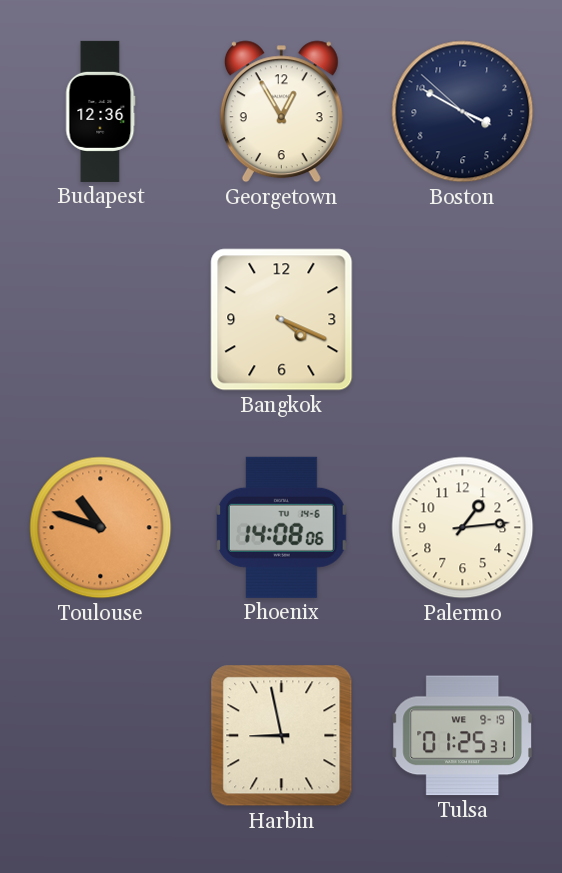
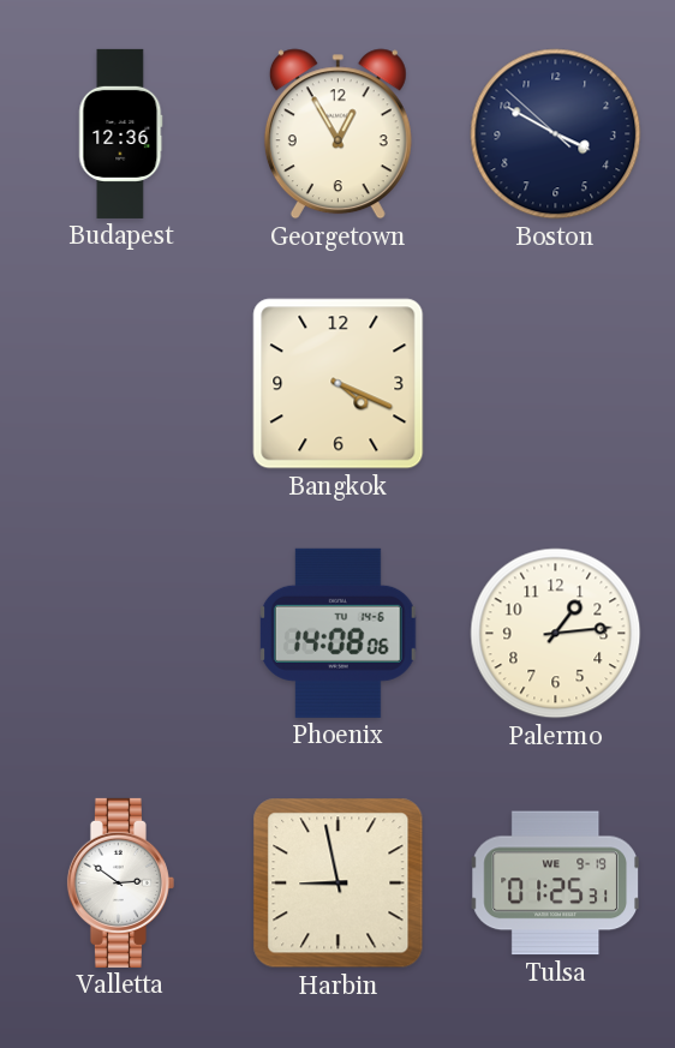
Toulouse: 10:48 -> none
Valletta: none -> 2:51
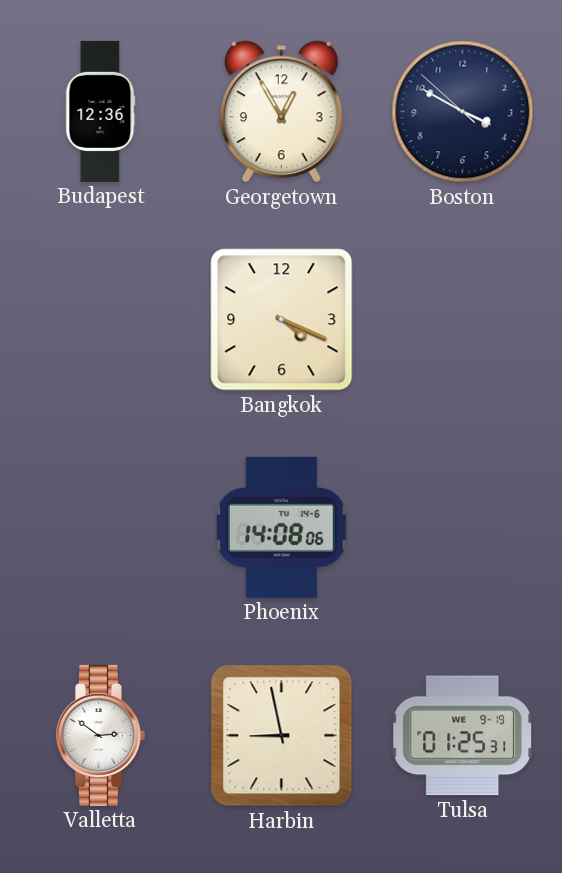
Palermo: 1:14 -> none
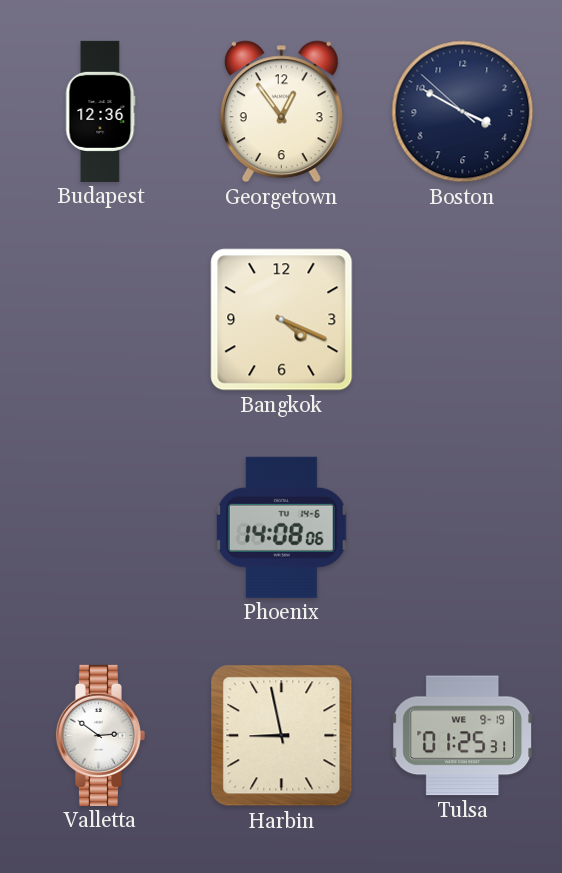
Georgetown: 12:55 -> 12:54
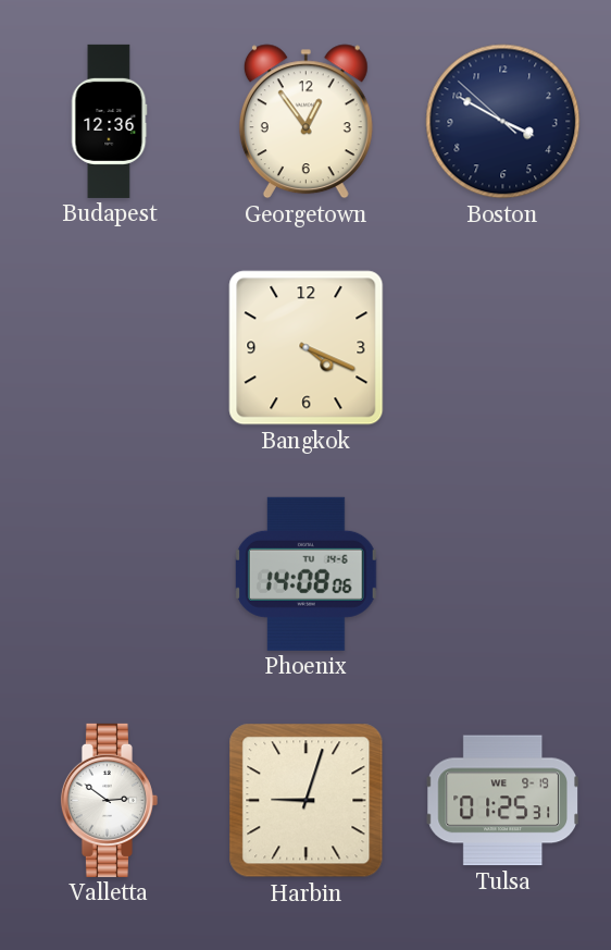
Harbin: 8:58 -> 9:03
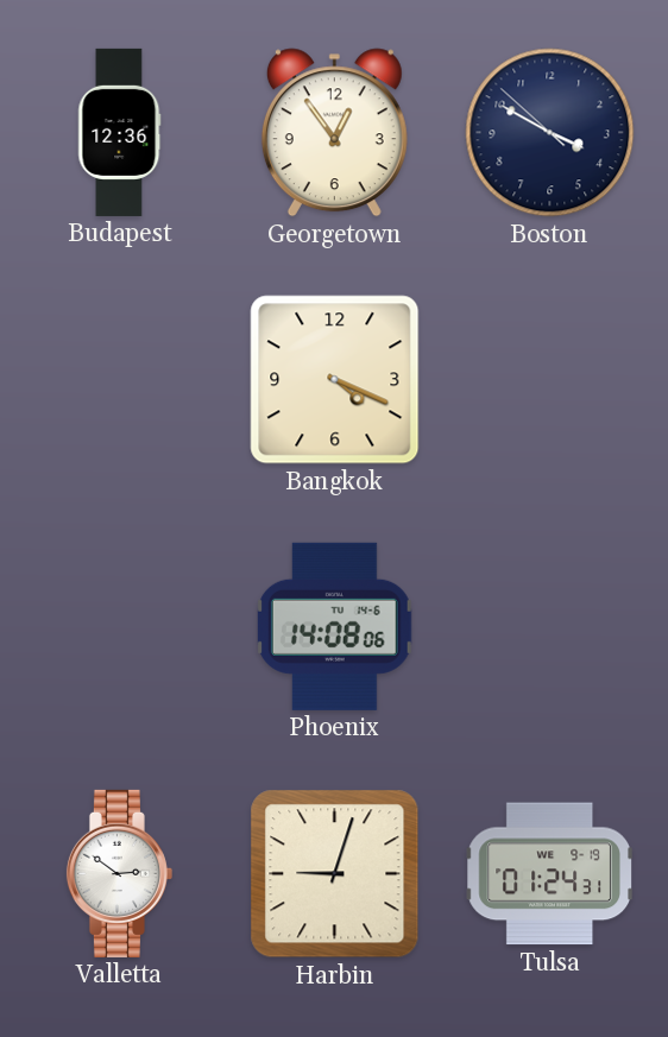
Tulsa: 01:25 -> 01:24
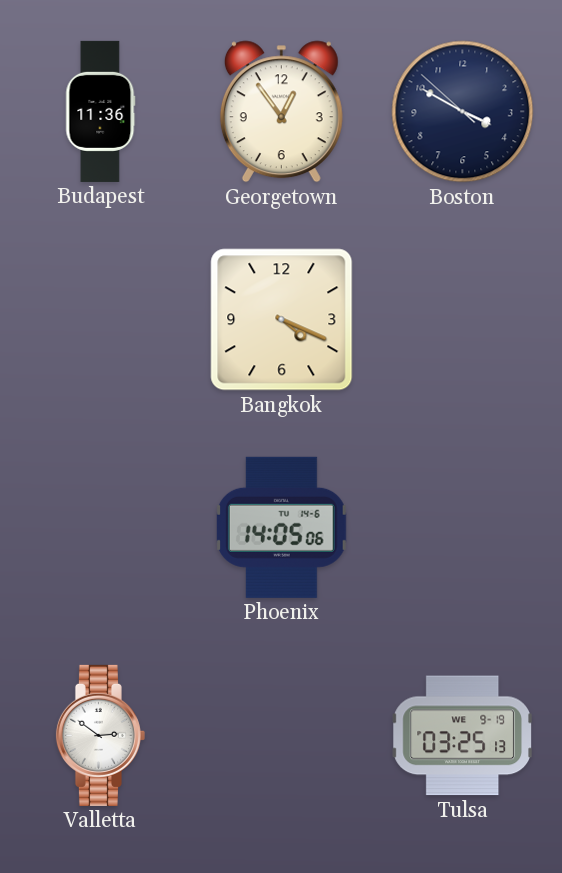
Budapest: 12:36 -> 11:36
Phoenix: 14:08 -> 14:05
Harbin: 9:03 -> none
Tulsa: 01:24 -> 03:25
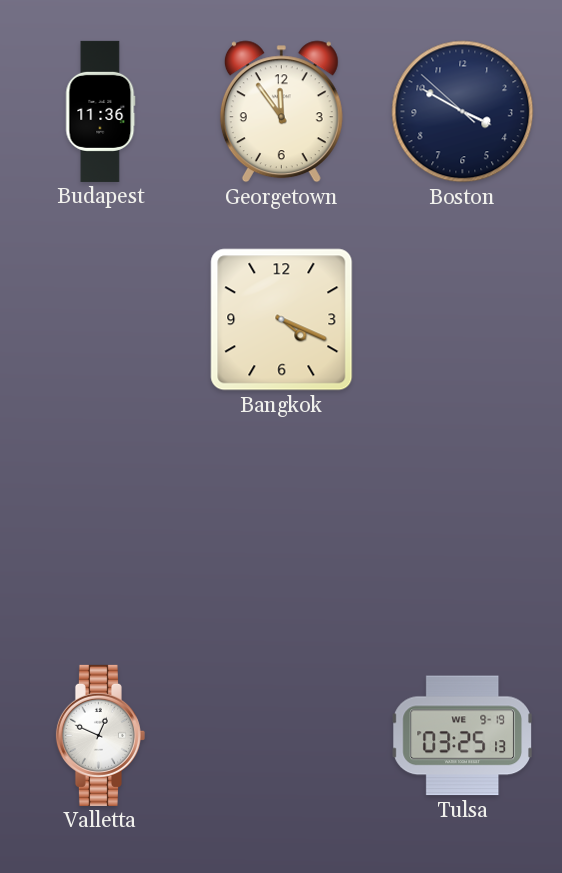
Georgetown: 12:54 -> 11:54
Phoenix: 14:05 -> none
Valletta: 2:51 -> 12:49
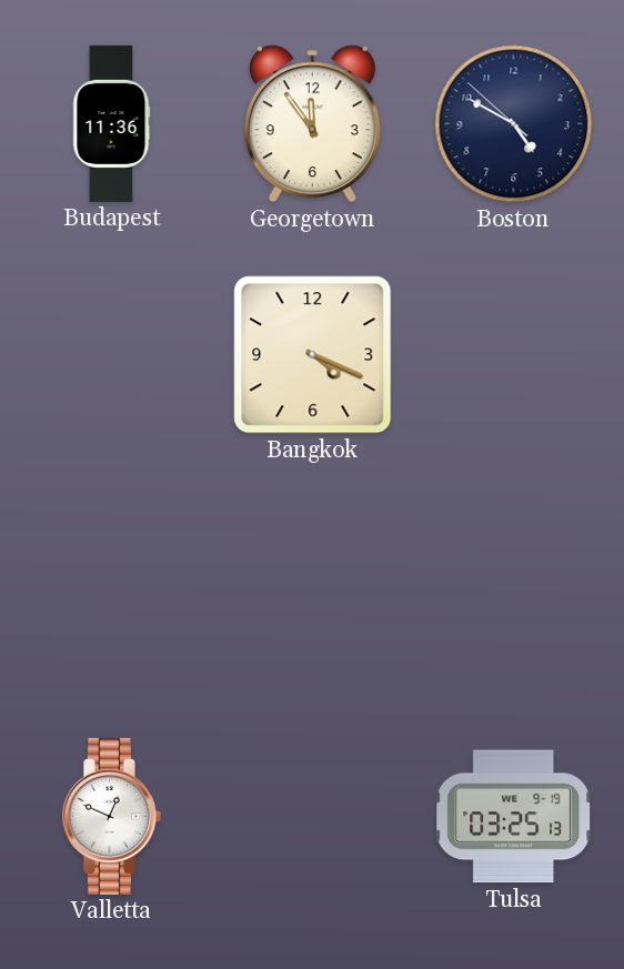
Boston: 3:49 -> 4:49
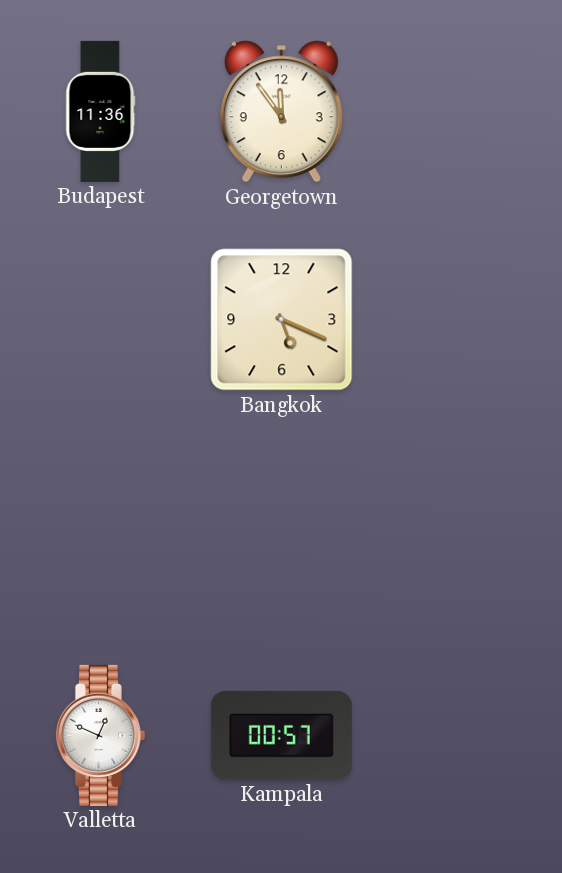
Boston: 4:49 -> none
Bangkok: 4:19 -> 5:19
Kampala: none -> 00:57
Tulsa: 03:25 -> none
